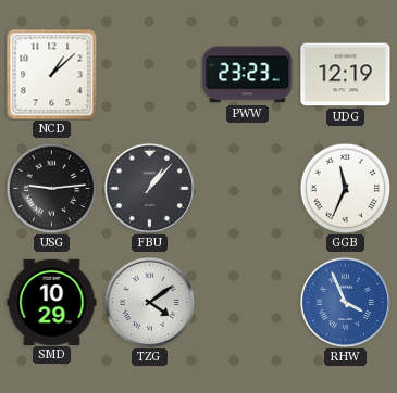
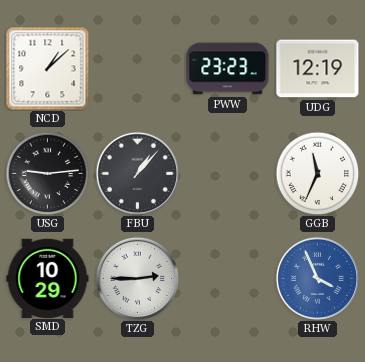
TZG: 4:09 -> 2:45
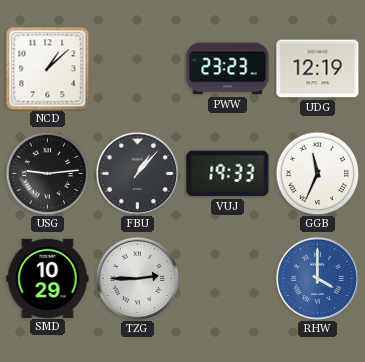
VUJ: none -> 19:33
RHW: 3:56 -> 4:00
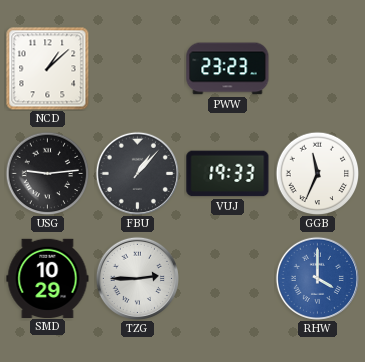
UDG: 12:19 -> none
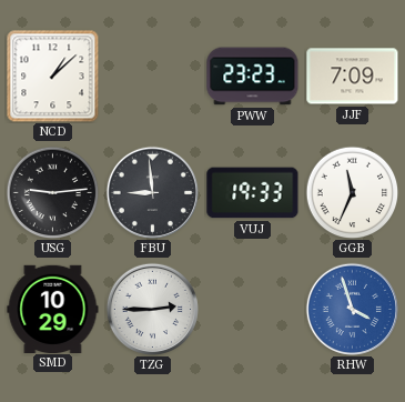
JJF: none -> 7:09
FBU: 1:07 -> 8:59
RHW: 4:00 -> 3:57
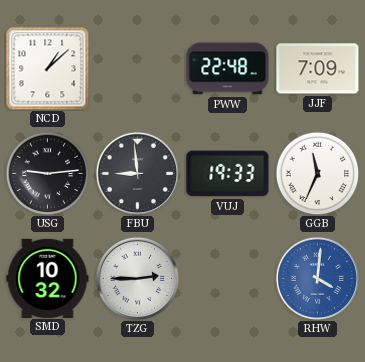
PWW: 23:23 -> 22:48
SMD: 10:29 -> 10:32
RHW: 3:57 -> 4:01
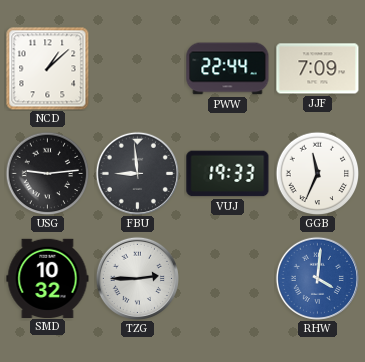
PWW: 22:48 -> 22:44
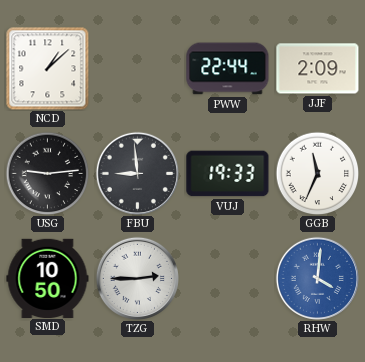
JJF: 7:09 -> 2:09
SMD: 10:32 -> 10:50
